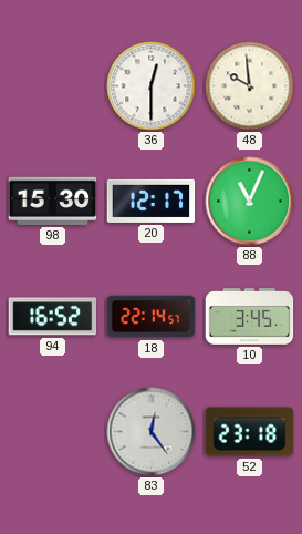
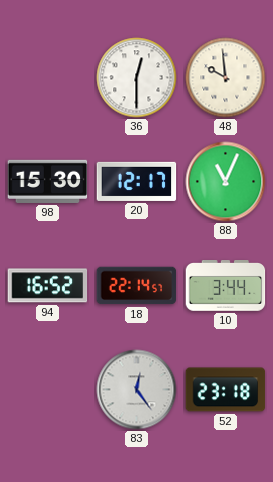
10: 3:45 -> 3:44
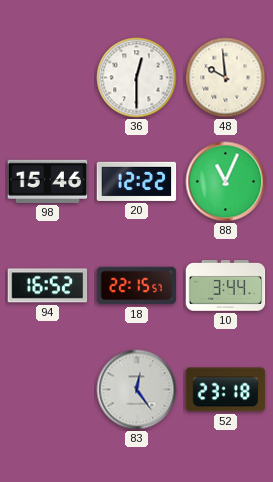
98: 15:30 -> 15:46
20: 12:17 -> 12:22
18: 22:14 -> 22:15
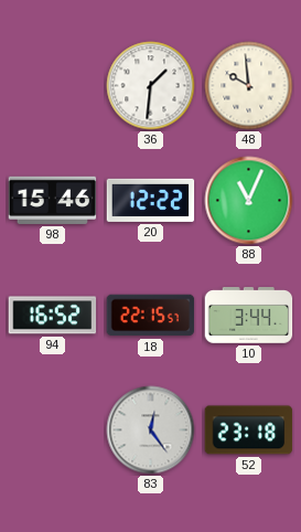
36: 12:30 -> 1:31
